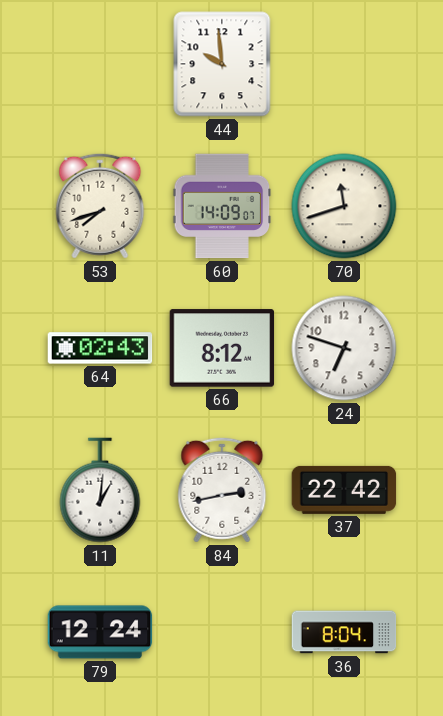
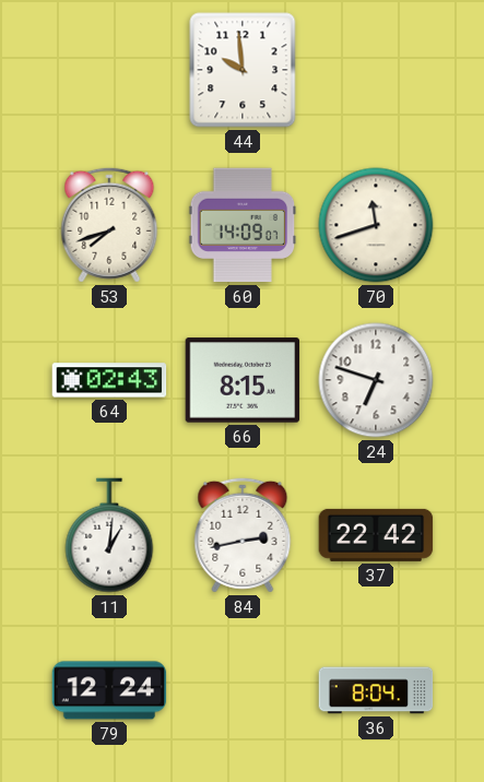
66: 8:12 -> 8:15
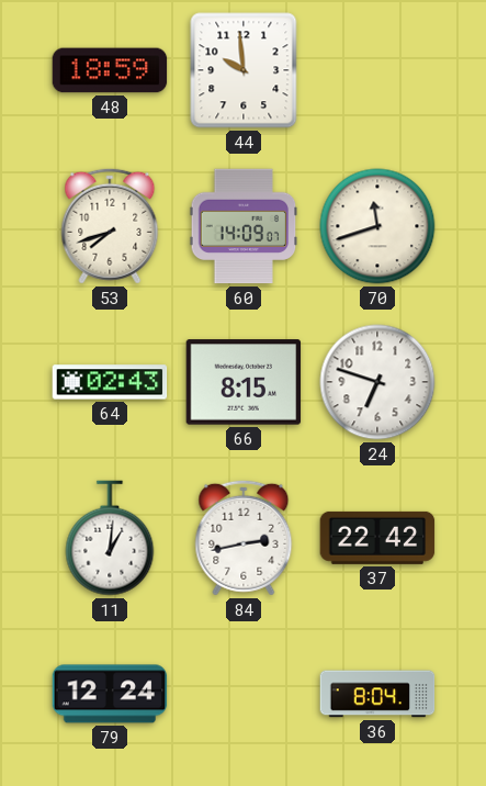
48: none -> 18:59
